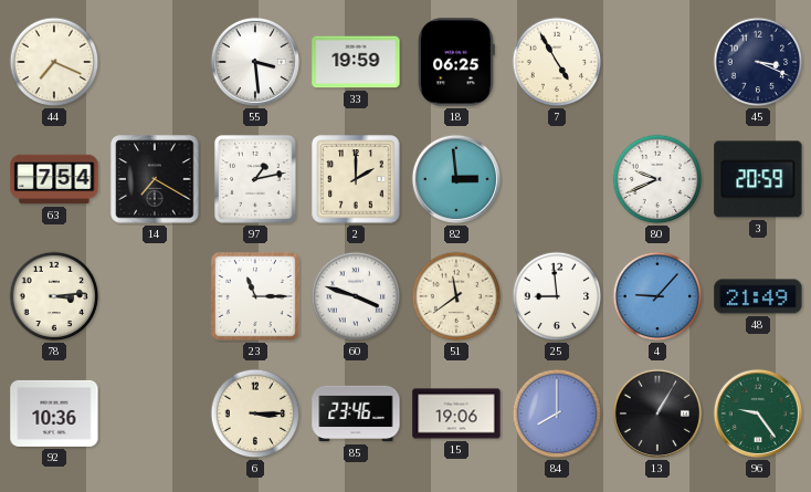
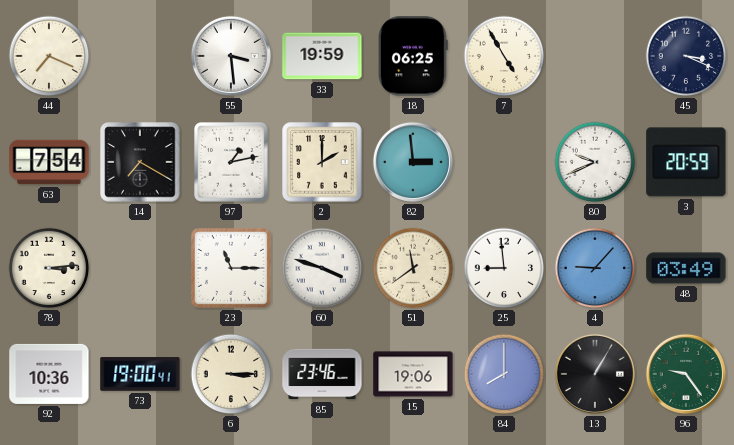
48: 21:49 -> 03:49
73: none -> 19:00
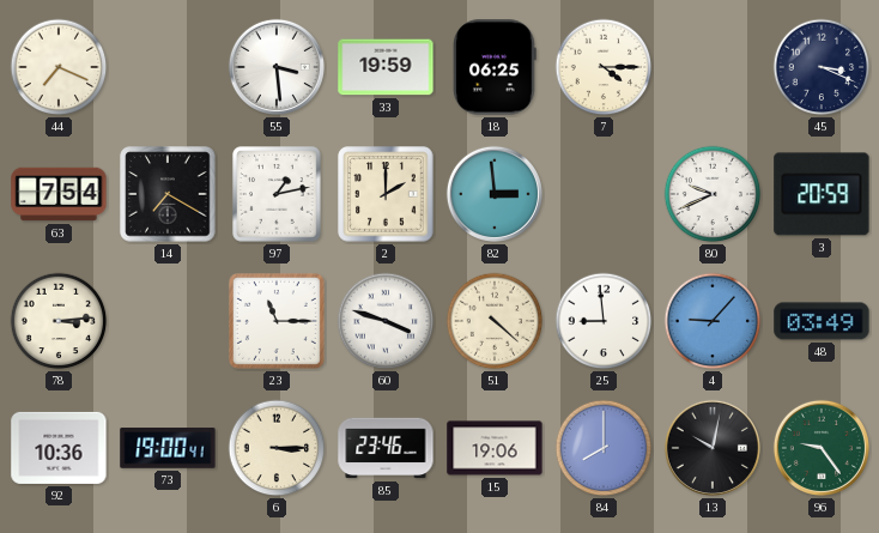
7: 4:55 -> 4:15
51: 11:39 -> 4:22
13: 1:05 -> 10:02
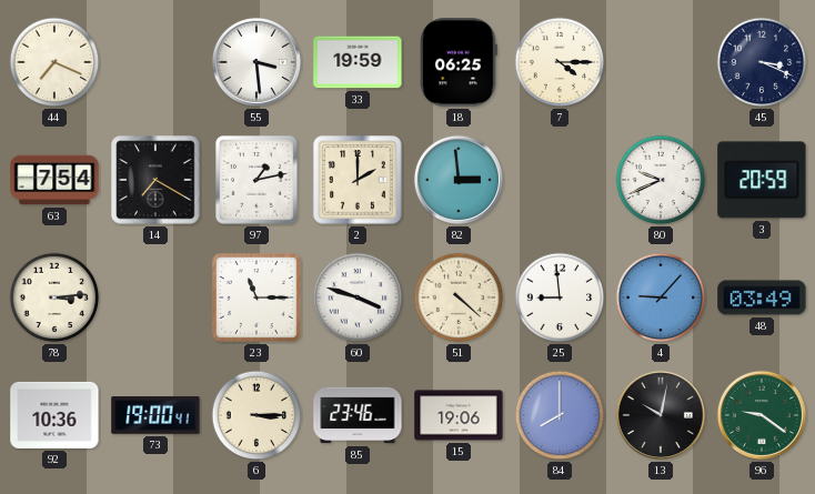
96: 9:24 -> 9:21
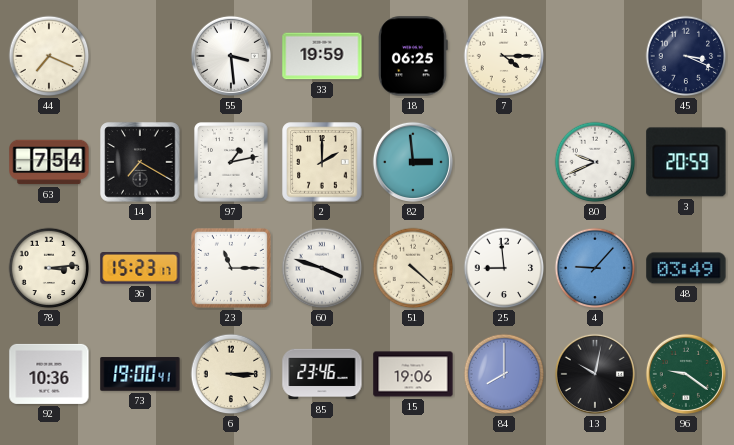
36: none -> 15:23
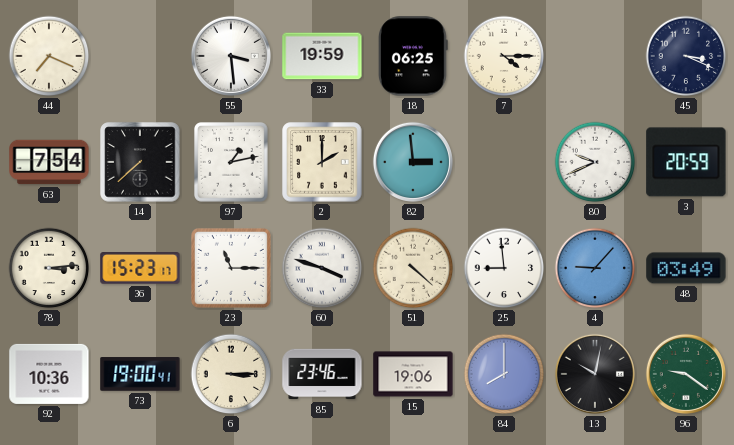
14: 7:20 -> 7:38
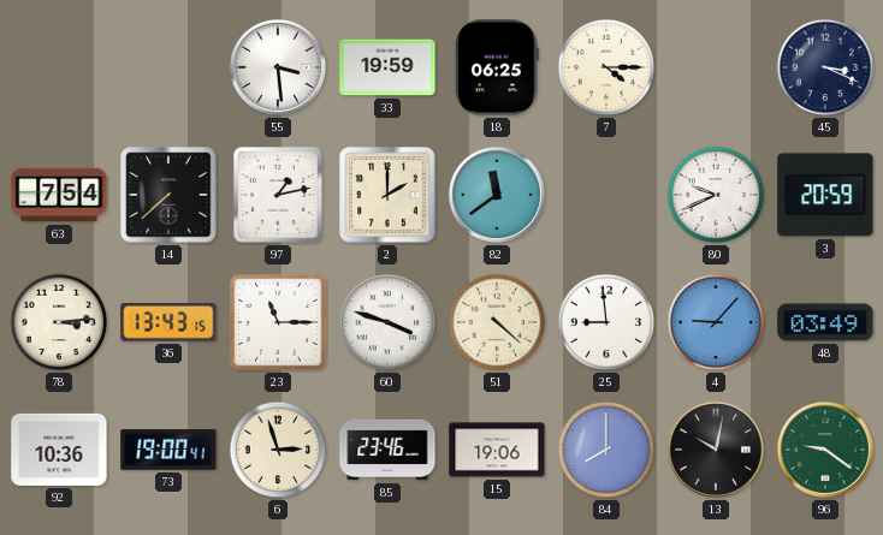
44: 7:19 -> none
82: 2:59 -> 11:39
36: 15:23 -> 13:43
6: 3:15 -> 2:57
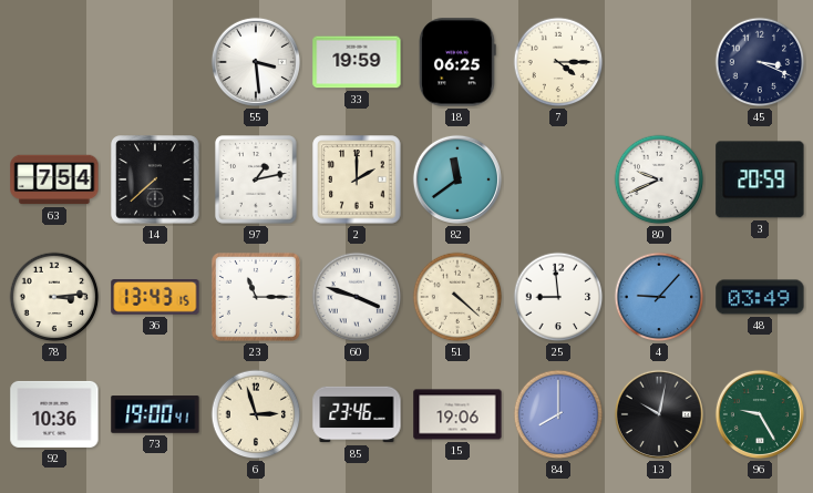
96: 9:21 -> 9:25
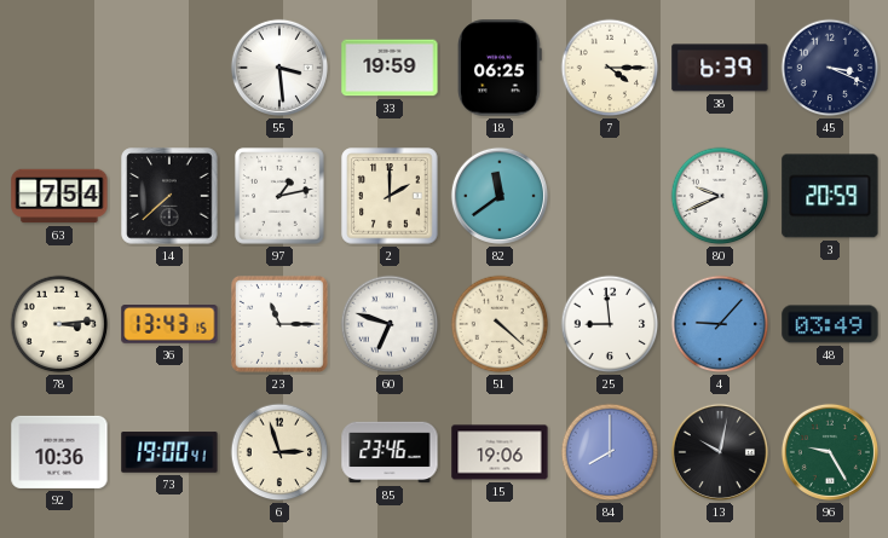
38: none -> 6:39
60: 3:48 -> 6:48
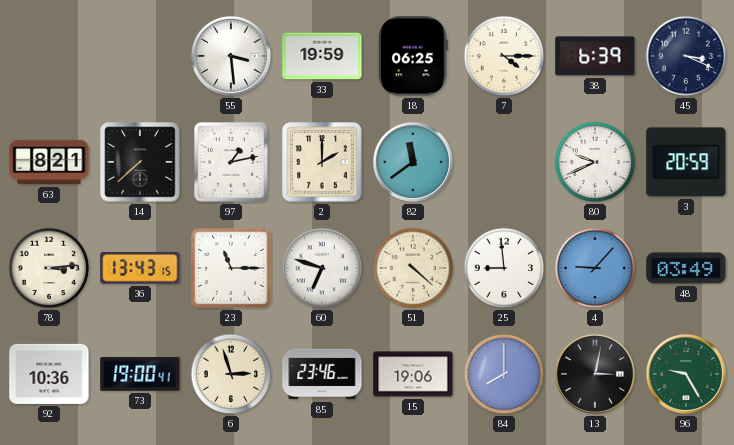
63: 7:54 -> 8:21
13: 10:02 -> 3:02
